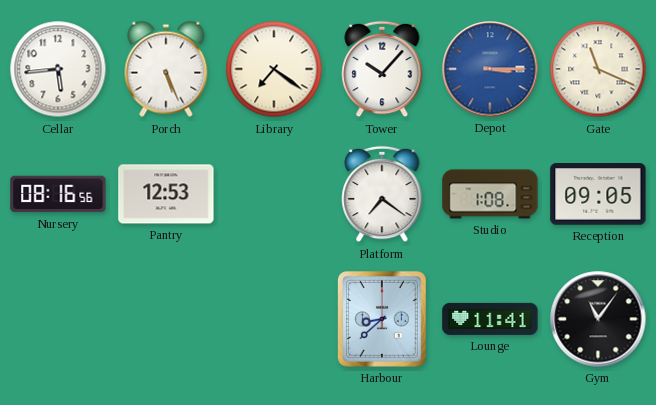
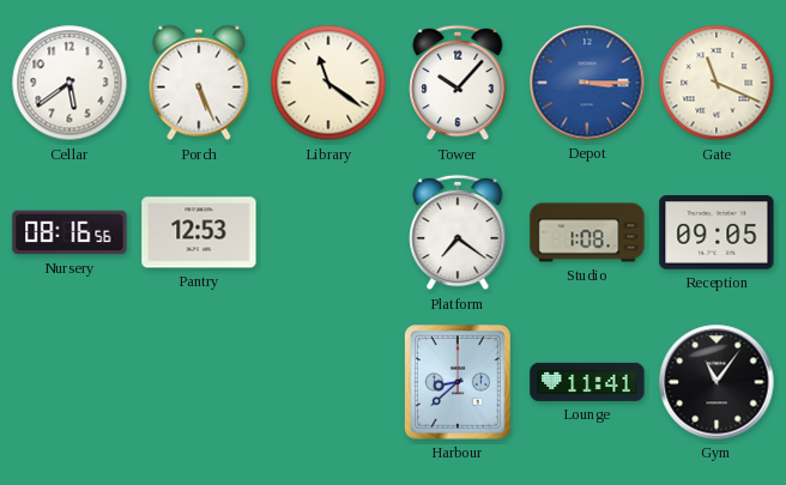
Cellar: 5:44 -> 5:39
Library: 7:21 -> 11:21
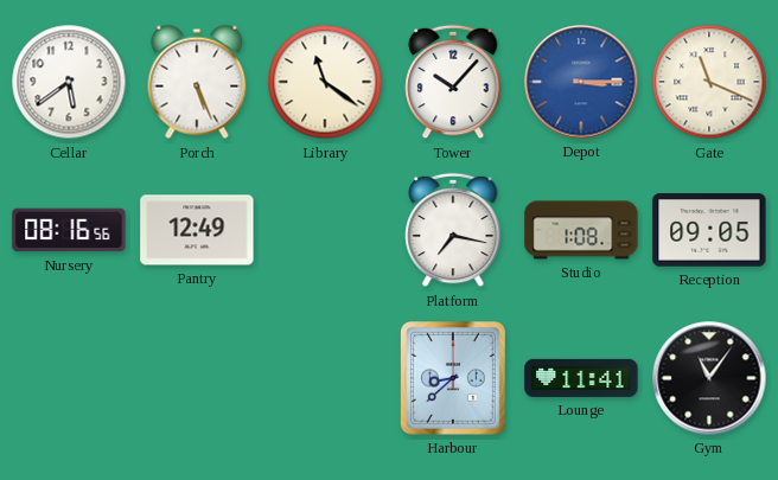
Pantry: 12:53 -> 12:49
Platform: 7:21 -> 7:17
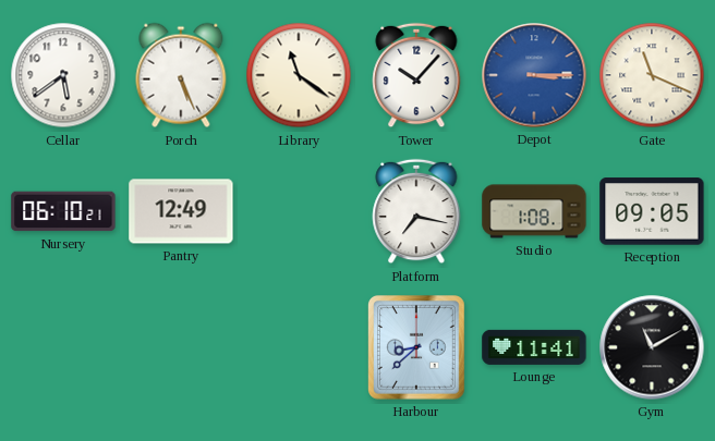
Nursery: 08:16 -> 06:10
Gym: 11:06 -> 11:10
